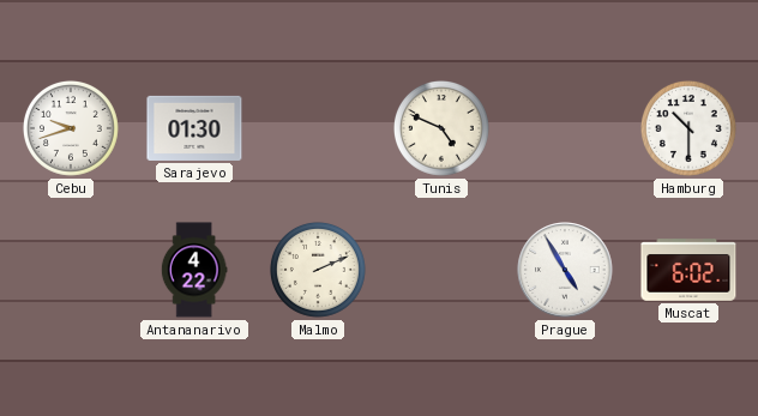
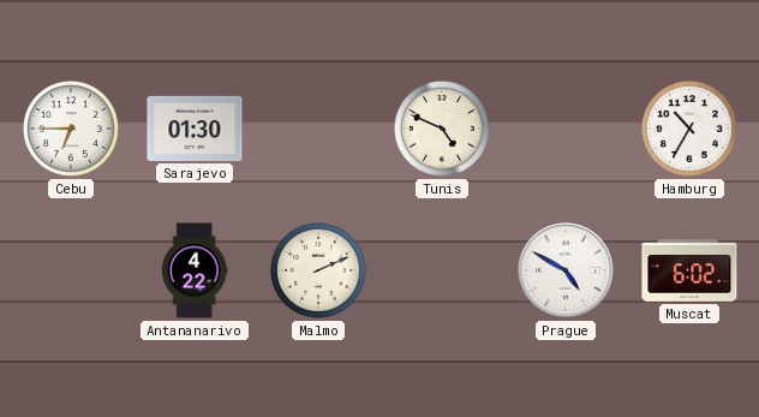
Cebu: 9:42 -> 6:45
Hamburg: 10:30 -> 10:35
Prague: 4:55 -> 4:50
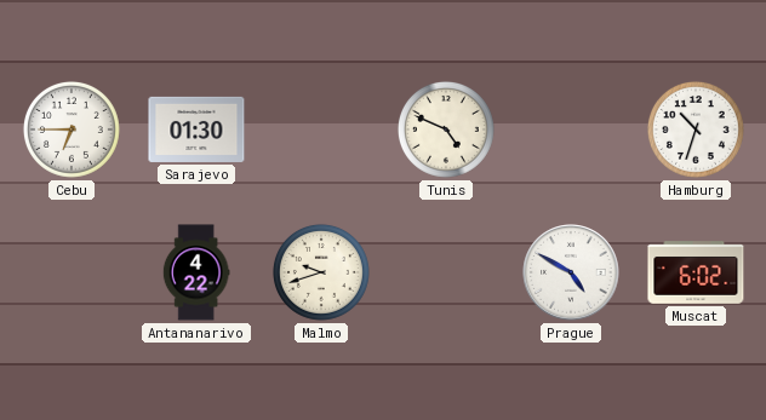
Hamburg: 10:35 -> 10:33
Malmo: 2:11 -> 9:42
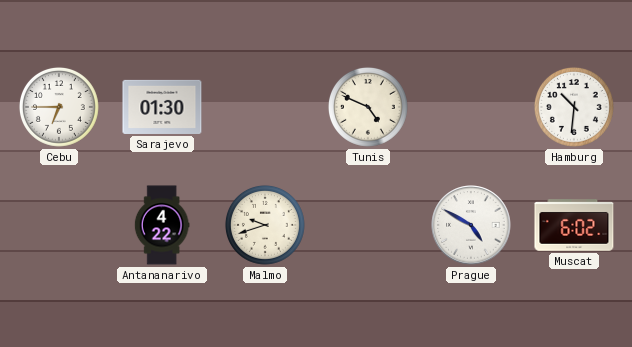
Hamburg: 10:33 -> 10:31
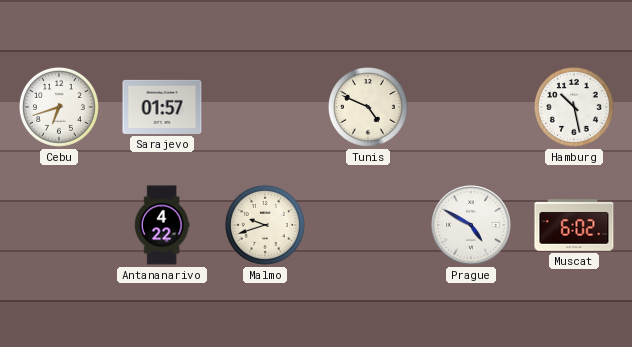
Cebu: 6:45 -> 6:42
Sarajevo: 01:30 -> 01:57
Hamburg: 10:31 -> 10:28
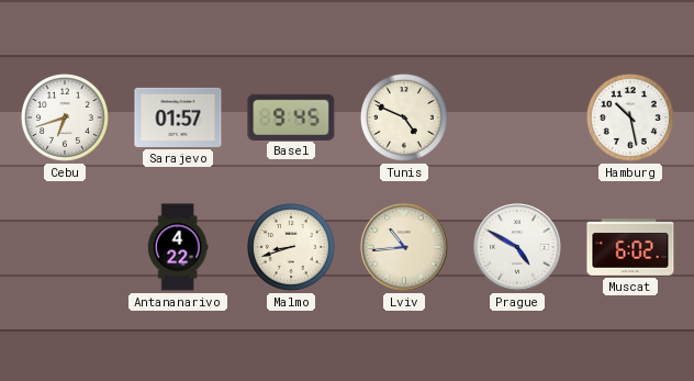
Basel: none -> 9:45
Malmo: 9:42 -> 8:42
Lviv: none -> 10:44
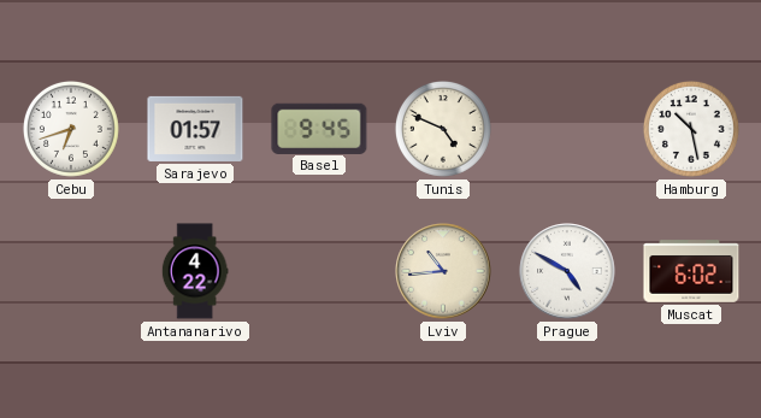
Malmo: 8:42 -> none
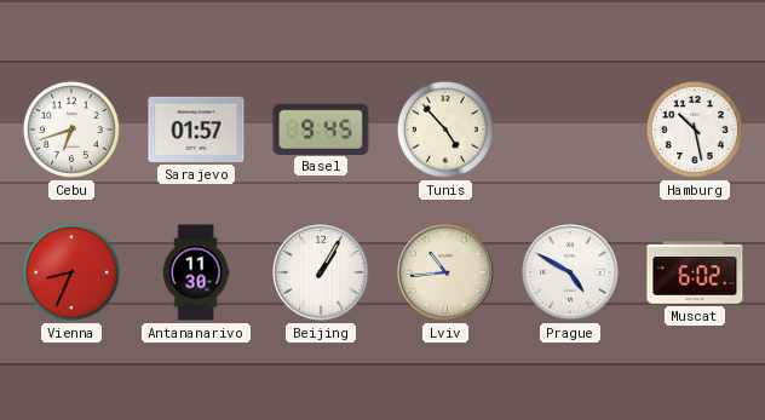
Tunis: 4:49 -> 4:53
Vienna: none -> 8:34
Antananarivo: 4:22 -> 11:30
Beijing: none -> 1:05
